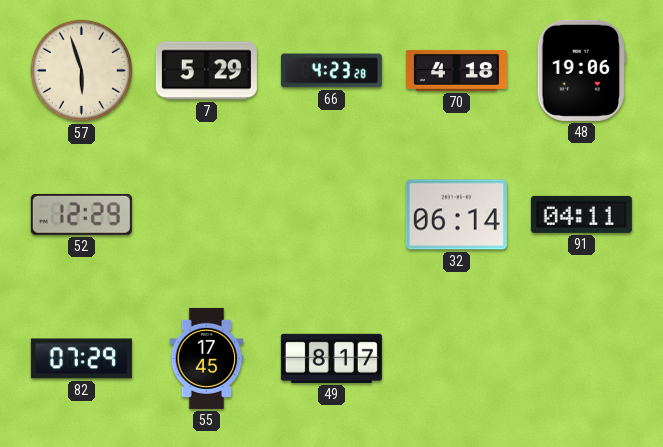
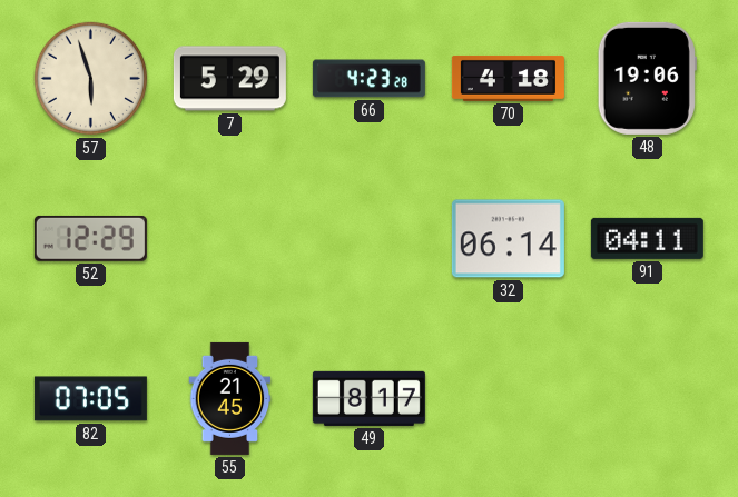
82: 07:29 -> 07:05
55: 17:45 -> 21:45
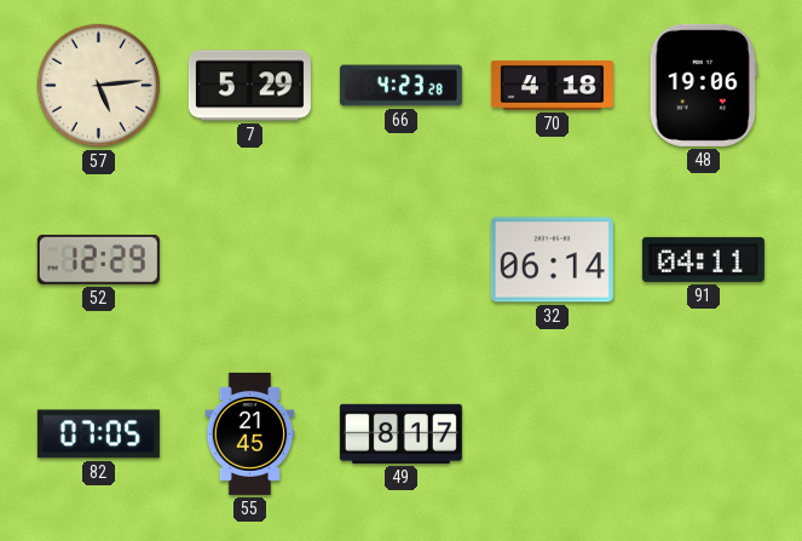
57: 5:57 -> 5:14
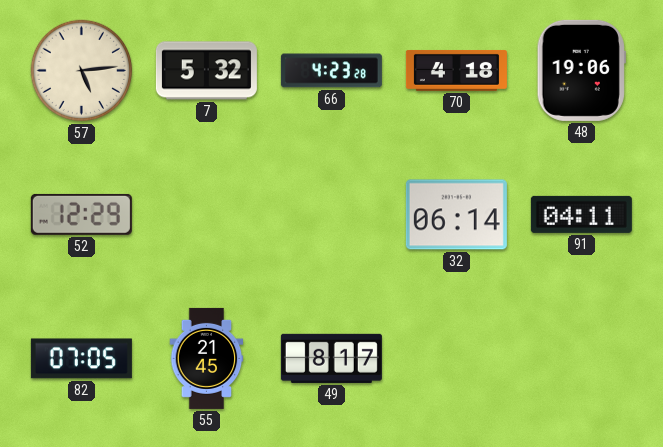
7: 5:29 -> 5:32
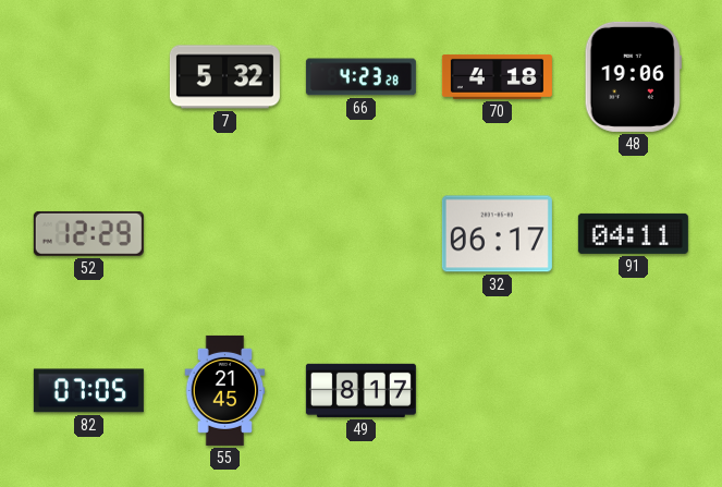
57: 5:14 -> none
32: 06:14 -> 06:17
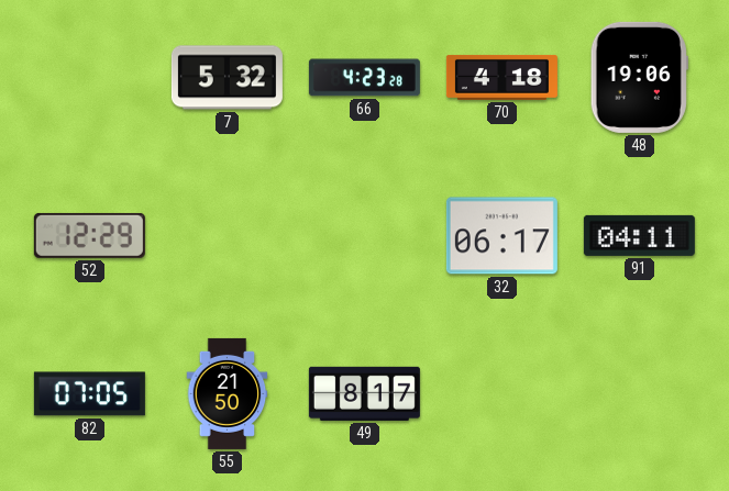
55: 21:45 -> 21:50
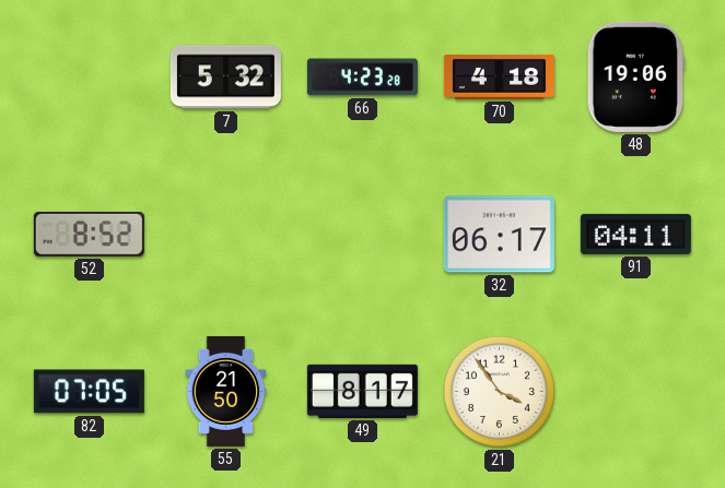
52: 12:29 -> 8:52
21: none -> 3:54
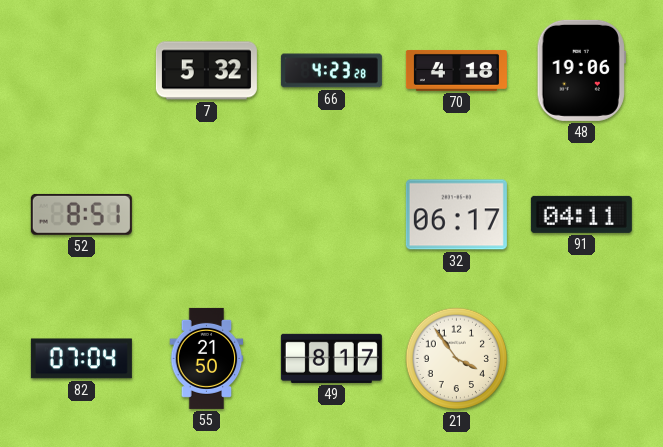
52: 8:52 -> 8:51
82: 07:05 -> 07:04
